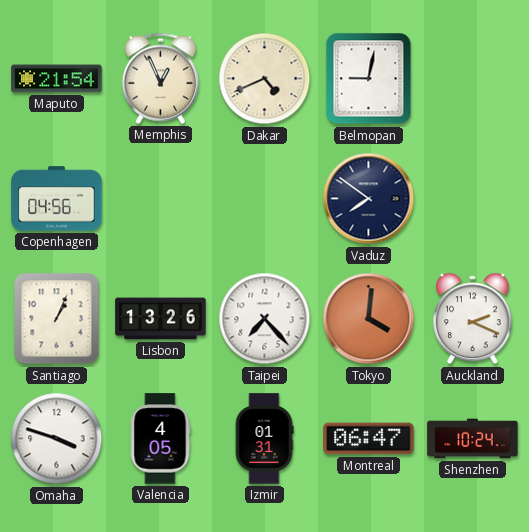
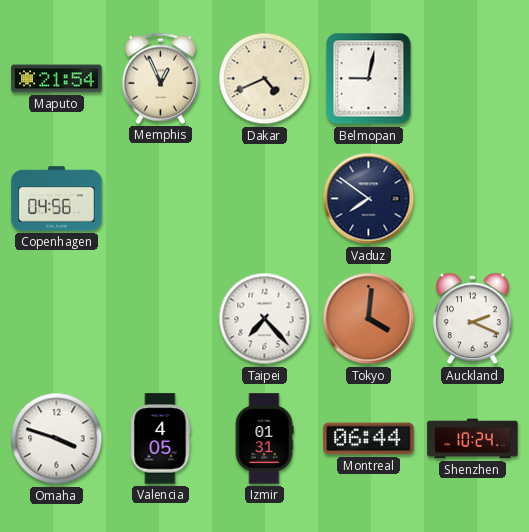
Santiago: 1:04 -> none
Lisbon: 13:26 -> none
Montreal: 06:47 -> 06:44
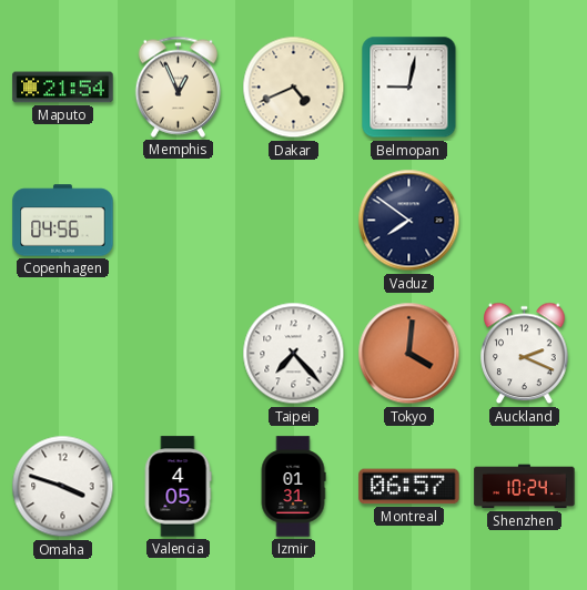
Montreal: 06:44 -> 06:57
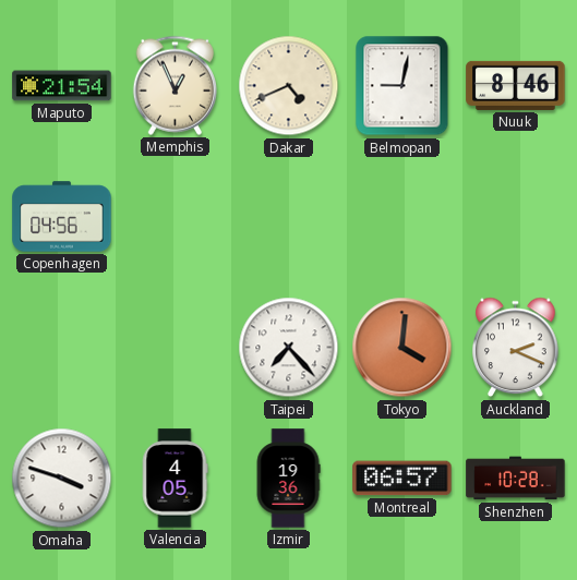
Nuuk: none -> 8:46
Vaduz: 7:51 -> none
Izmir: 01:31 -> 19:36
Shenzhen: 10:24 -> 10:28
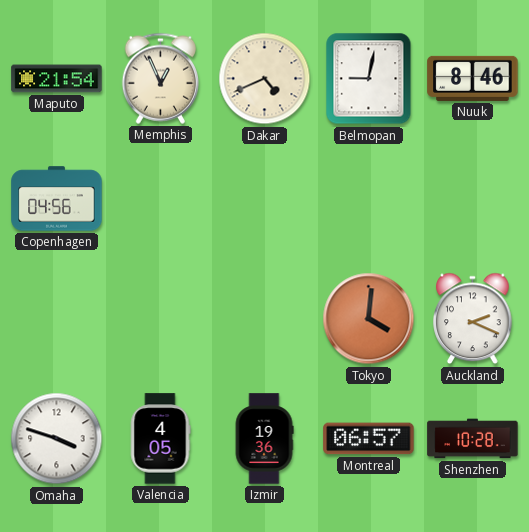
Taipei: 7:23 -> none
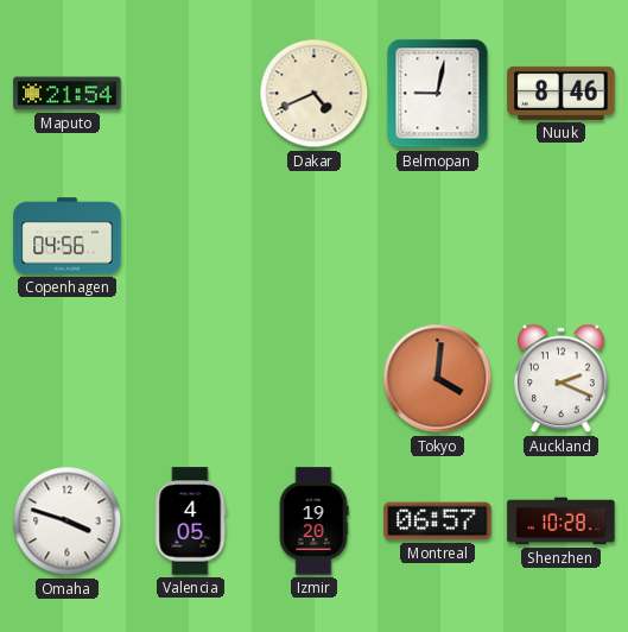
Memphis: 12:56 -> none
Izmir: 19:36 -> 19:20
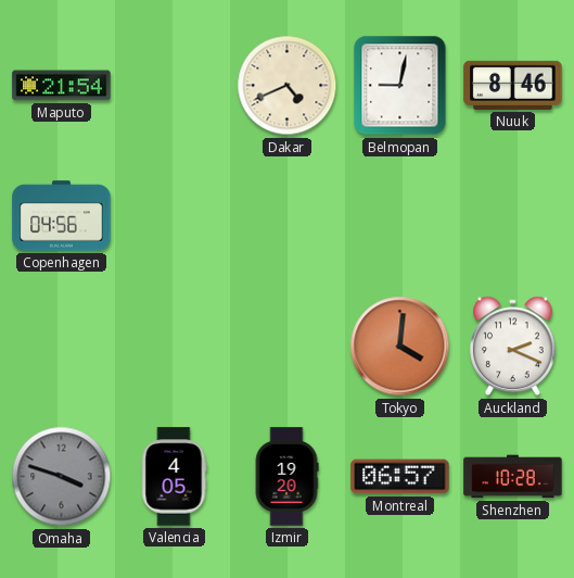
Omaha dial: white -> grey
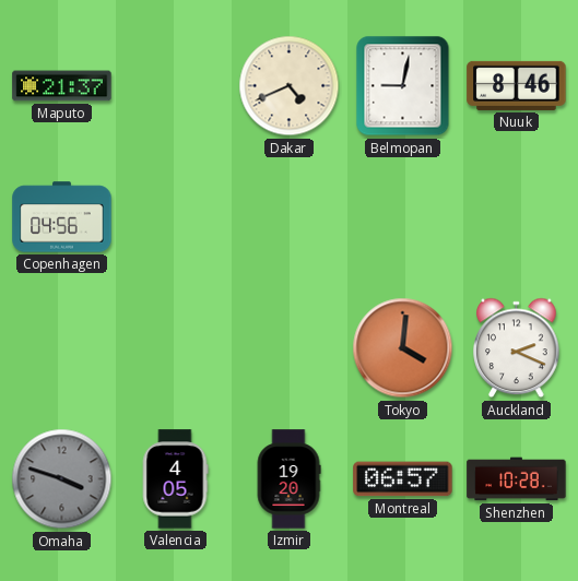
Maputo: 21:54 -> 21:37
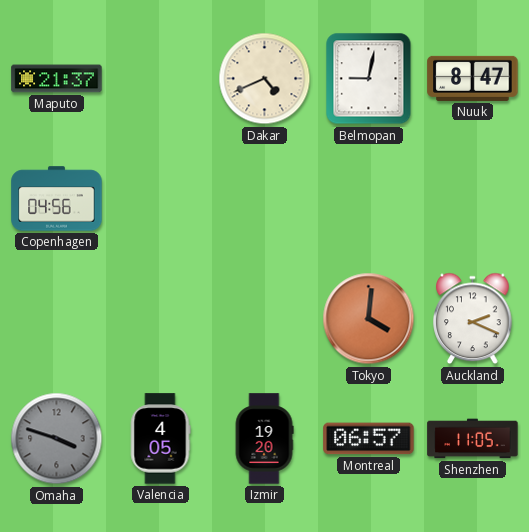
Nuuk: 8:46 -> 8:47
Shenzhen: 10:28 -> 11:05
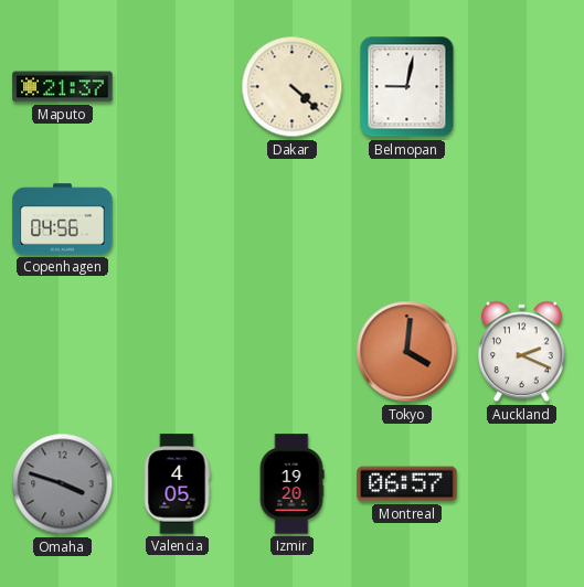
Dakar: 4:41 -> 4:22
Nuuk: 8:47 -> none
Shenzhen: 11:05 -> none
